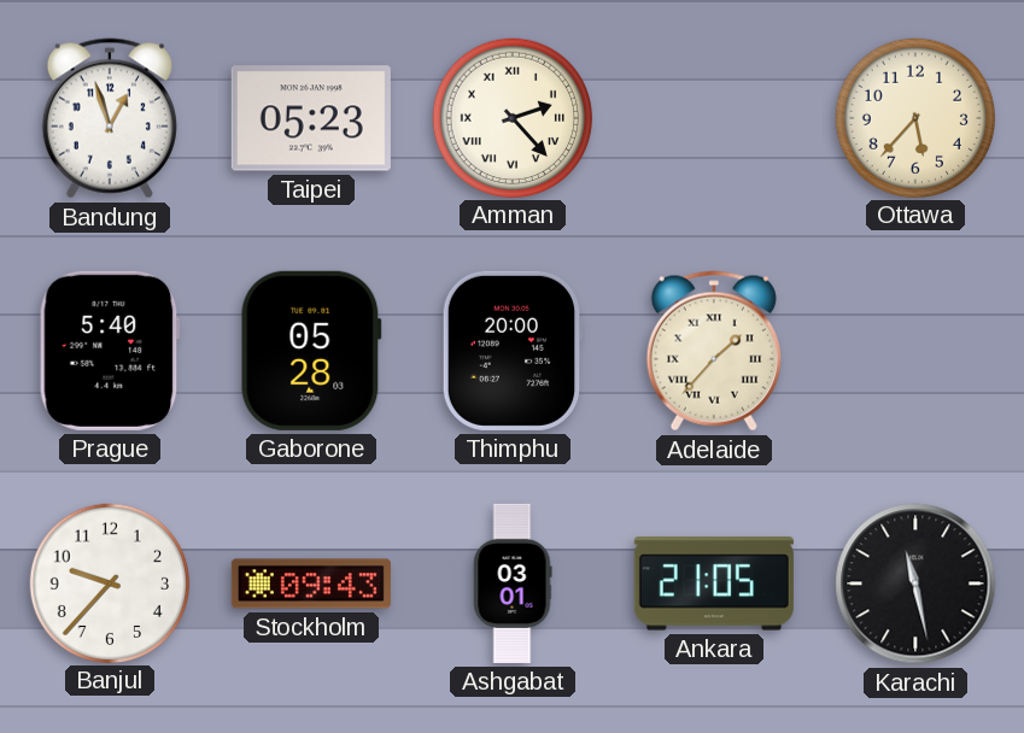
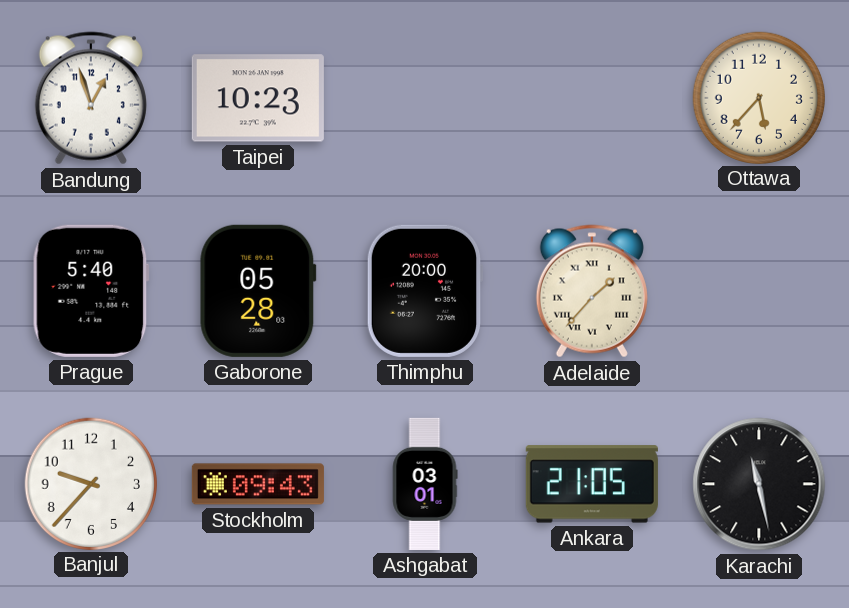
Taipei: 05:23 -> 10:23
Amman: 2:23 -> none
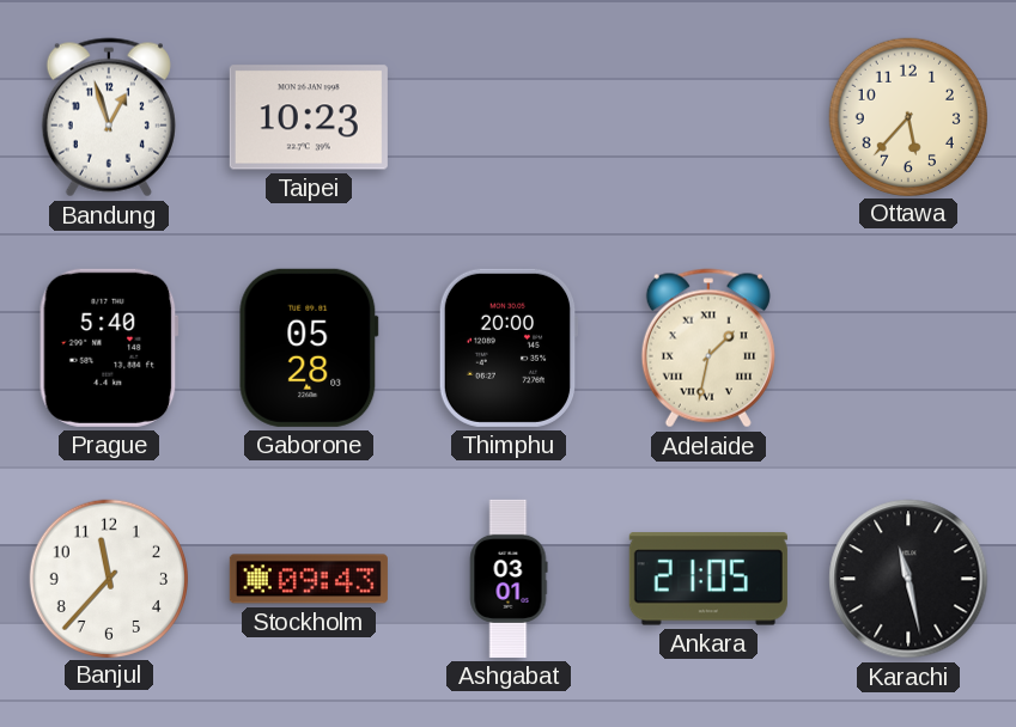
Adelaide: 1:37 -> 1:32
Banjul: 9:37 -> 11:37
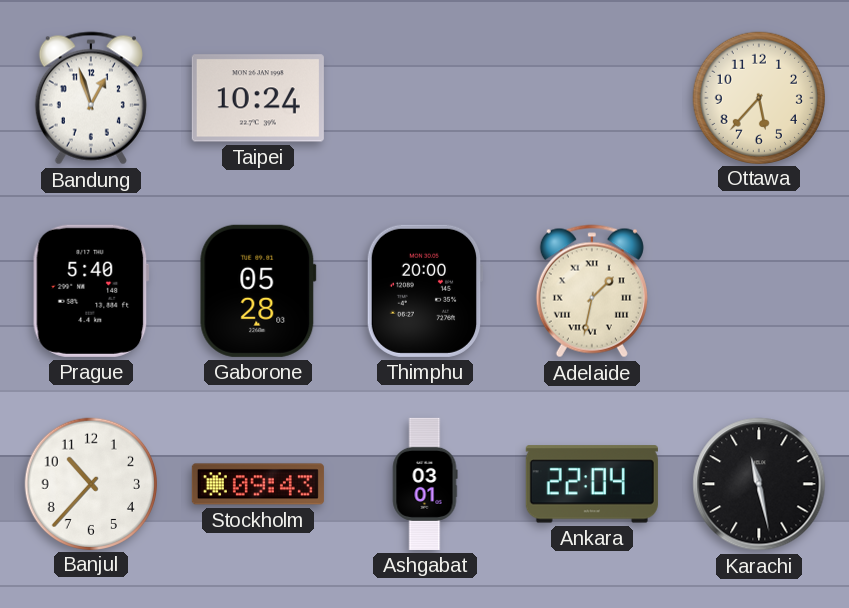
Taipei: 10:23 -> 10:24
Banjul: 11:37 -> 10:37
Ankara: 21:05 -> 22:04
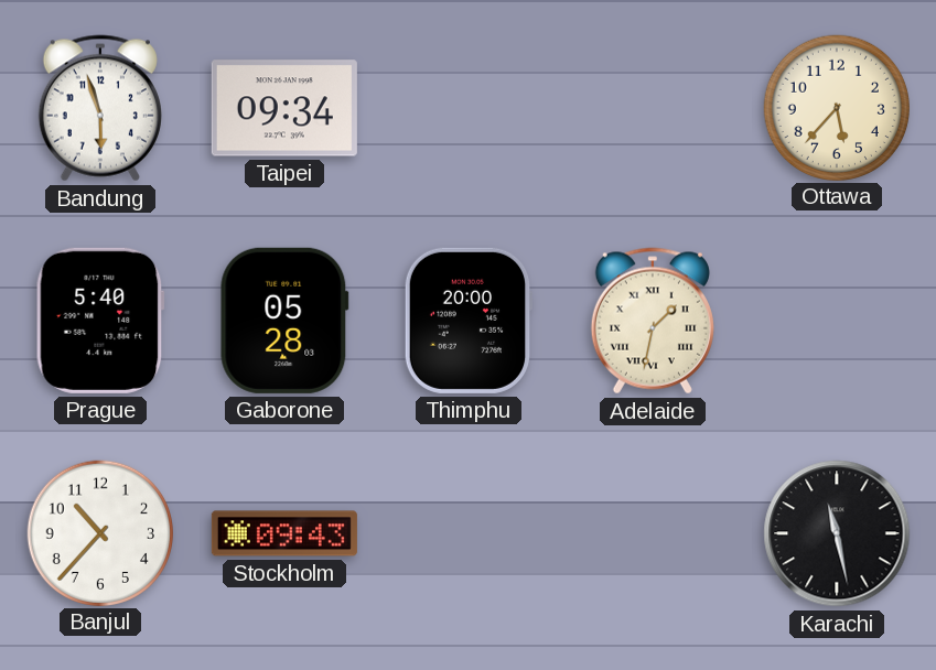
Bandung: 12:57 -> 5:57
Taipei: 10:24 -> 09:34
Ashgabat: 03:01 -> none
Ankara: 22:04 -> none
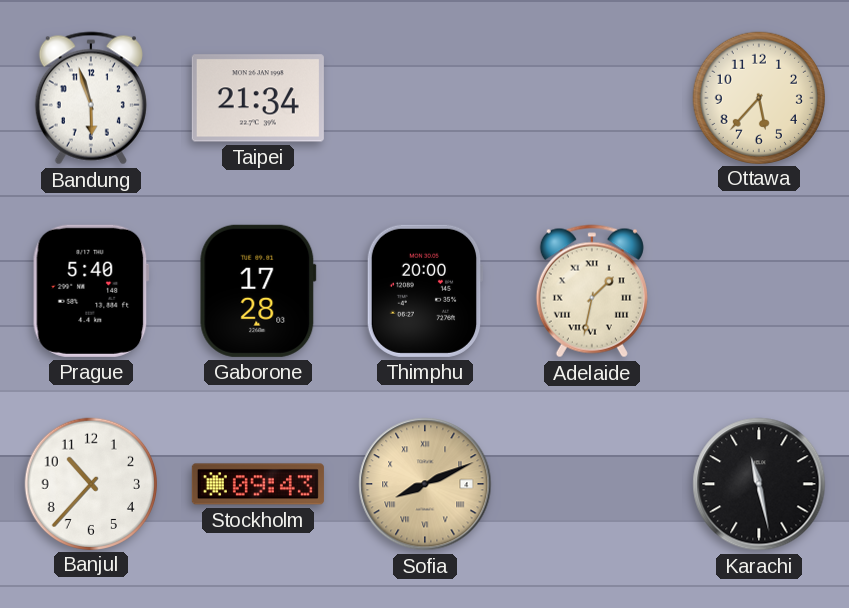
Taipei: 09:34 -> 21:34
Gaborone: 05:28 -> 17:28
Sofia: none -> 8:11
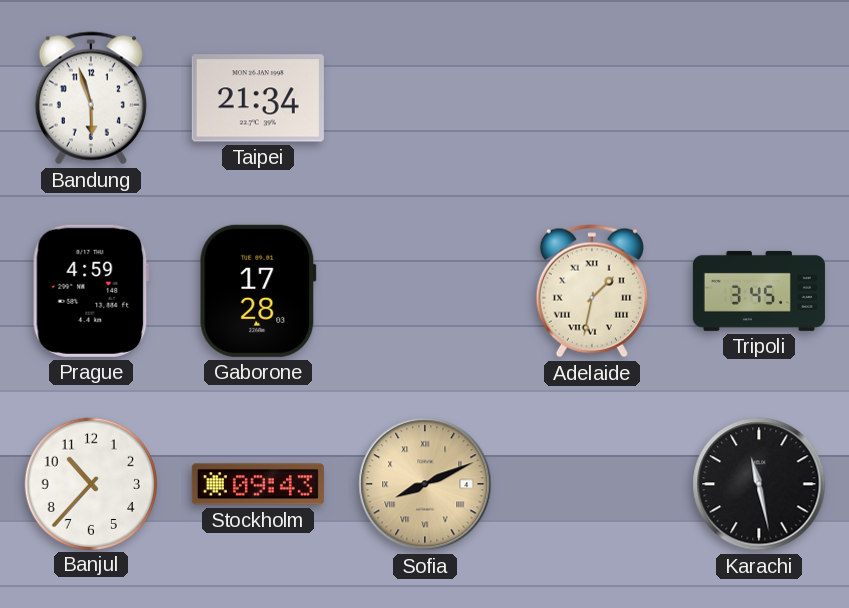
Ottawa: 5:37 -> none
Prague: 5:40 -> 4:59
Thimphu: 20:00 -> none
Tripoli: none -> 3:45
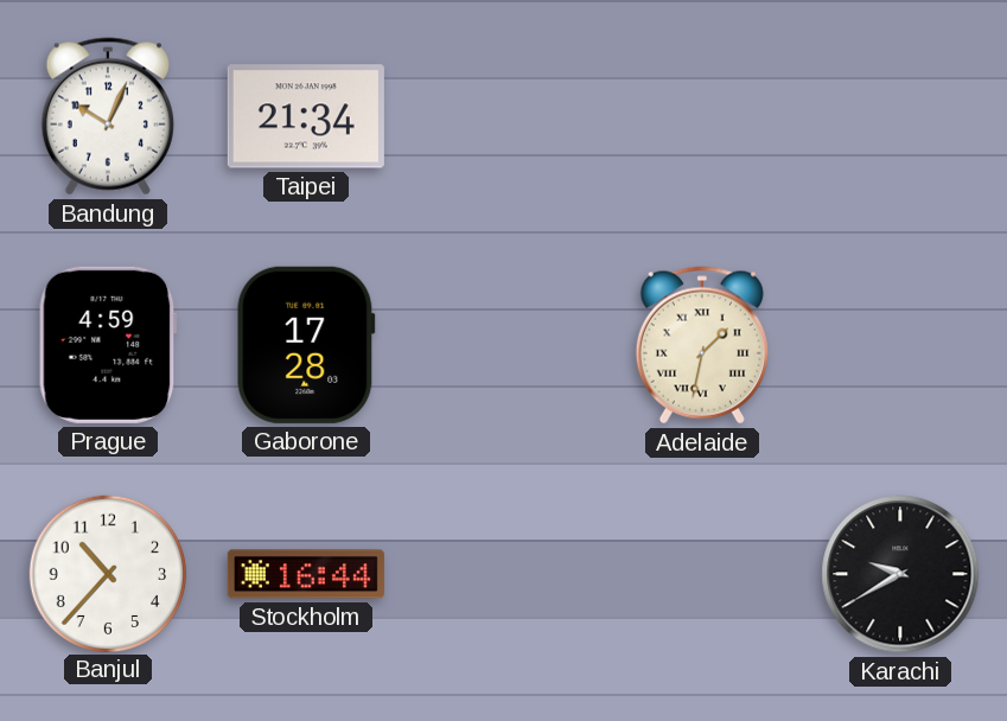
Bandung: 5:57 -> 10:04
Tripoli: 3:45 -> none
Stockholm: 09:43 -> 16:44
Sofia: 8:11 -> none
Karachi: 11:28 -> 9:40
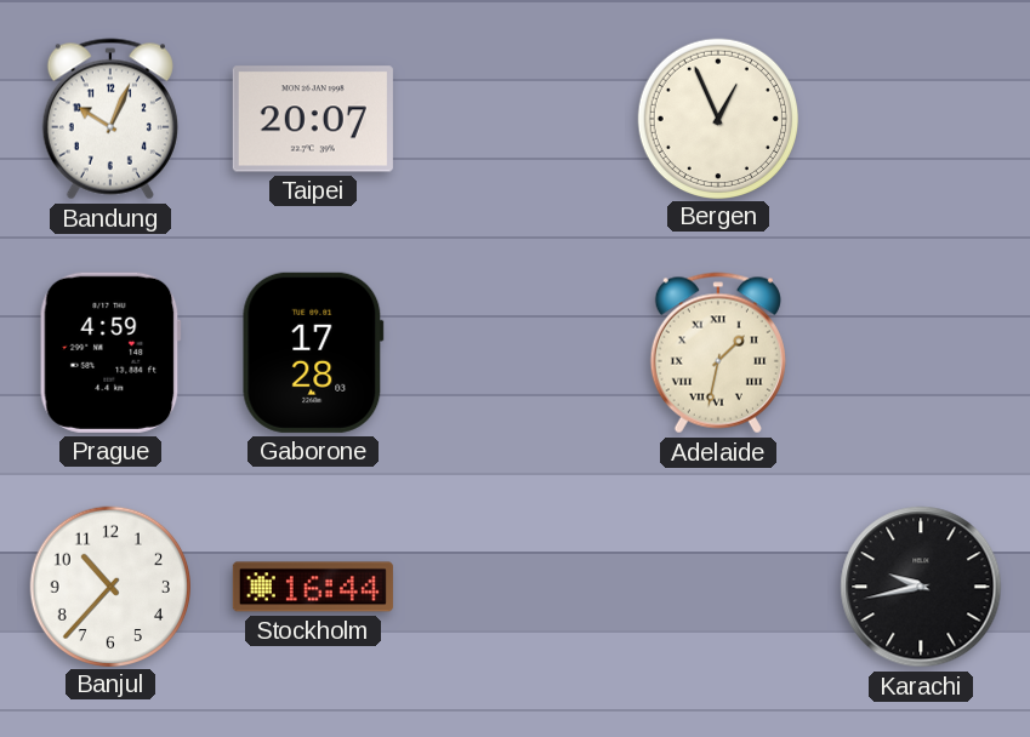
Taipei: 21:34 -> 20:07
Bergen: none -> 12:56
Karachi: 9:40 -> 9:43
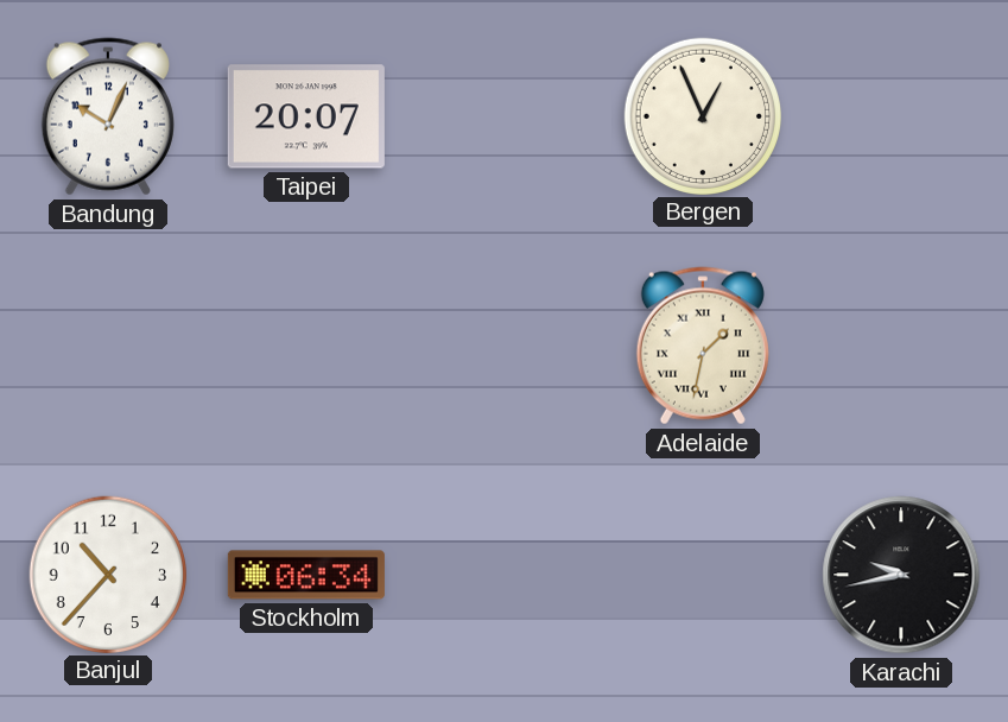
Prague: 4:59 -> none
Gaborone: 17:28 -> none
Stockholm: 16:44 -> 06:34
